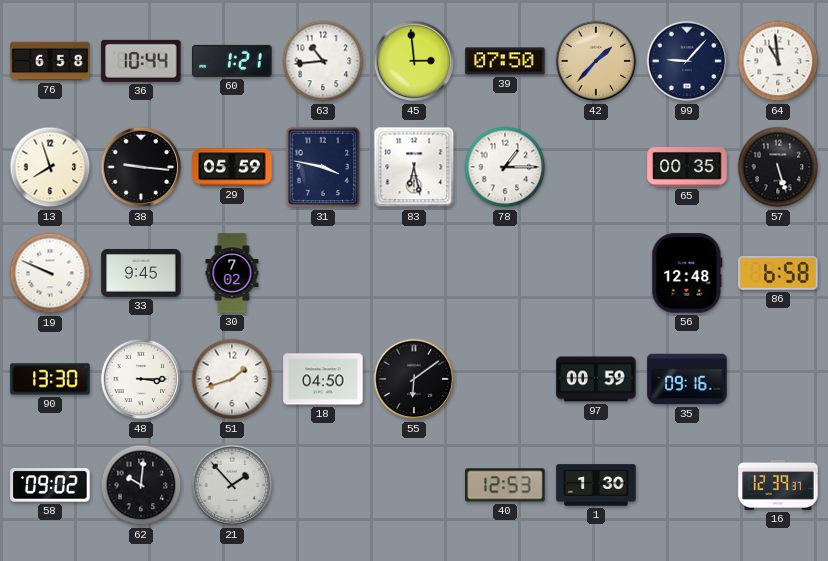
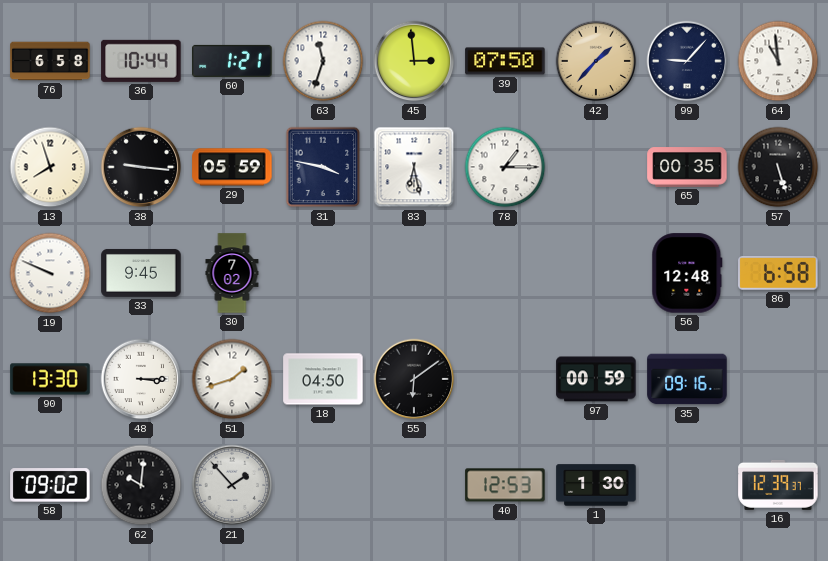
63: 10:44 -> 11:33
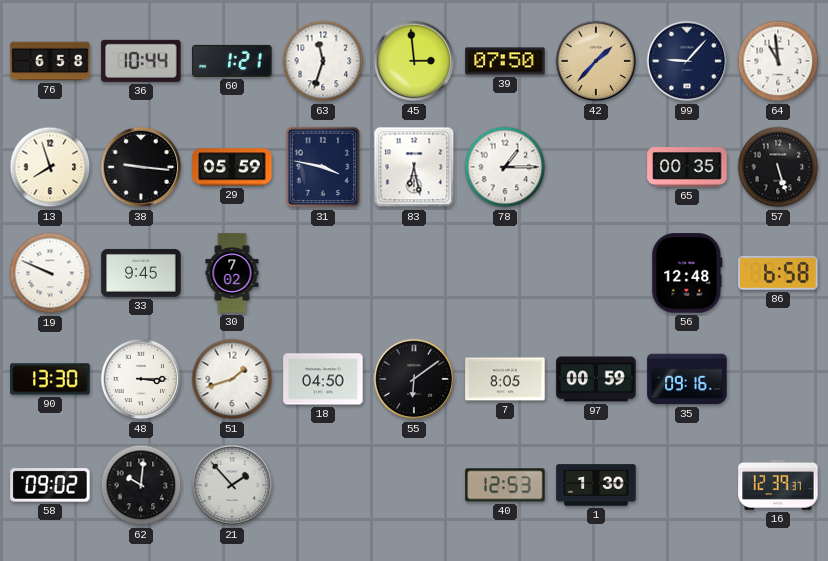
7: none -> 8:05
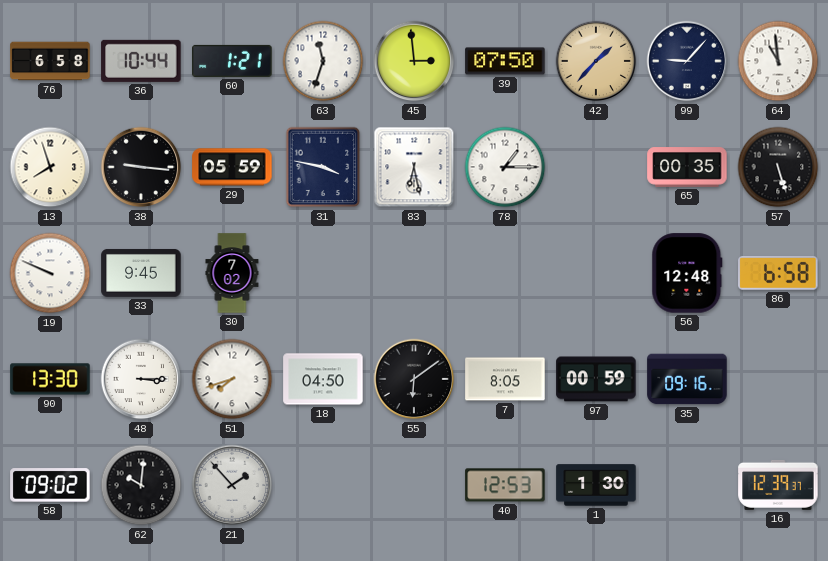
51: 1:42 -> 7:42
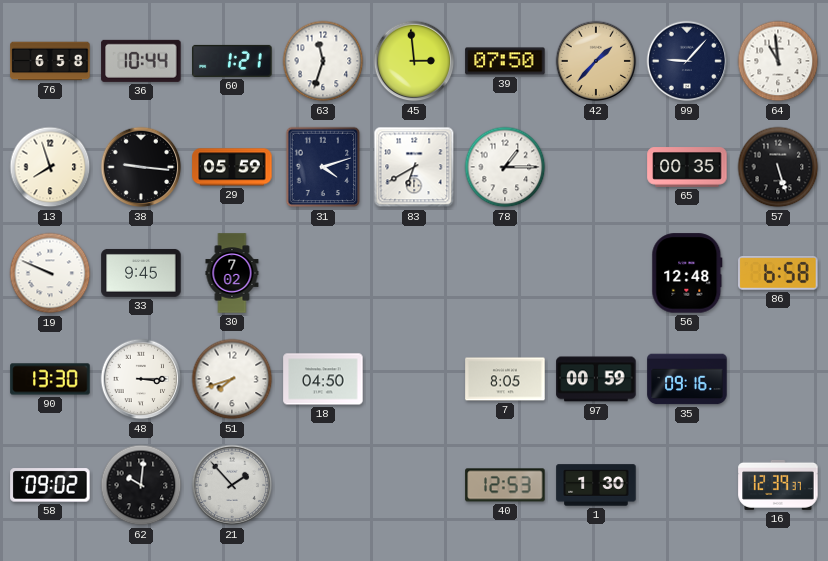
31: 3:47 -> 4:12
83: 6:28 -> 6:40
55: 6:09 -> none
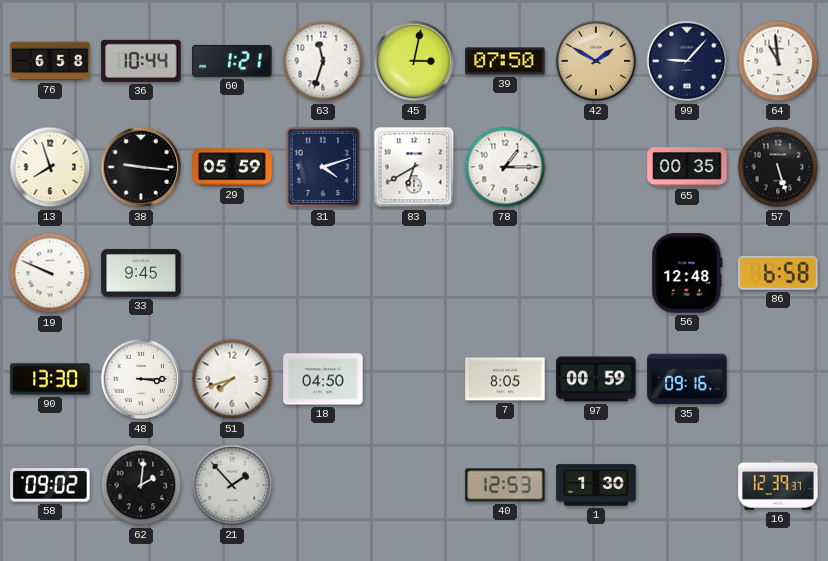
45: 2:59 -> 3:02
42: 1:37 -> 1:50
30: 7:02 -> none
62: 10:01 -> 2:01
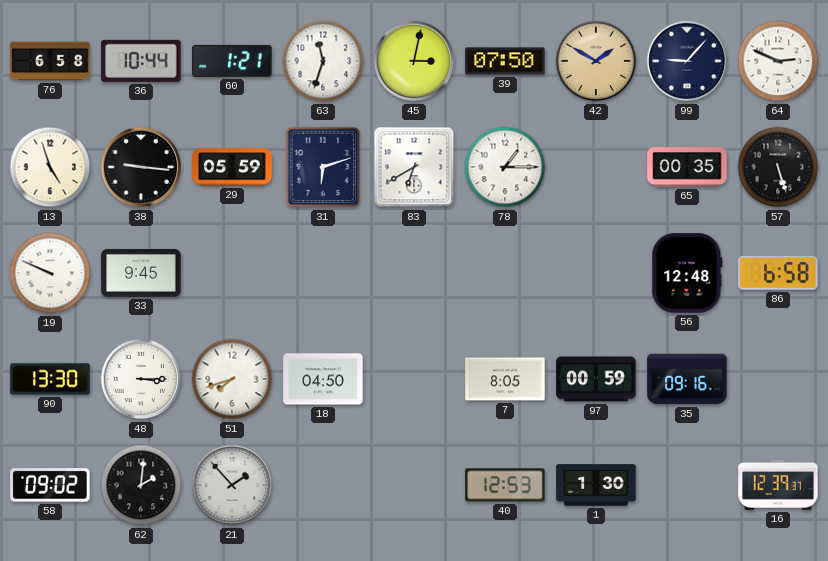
64: 10:59 -> 2:49
13: 7:57 -> 4:57
31: 4:12 -> 6:12
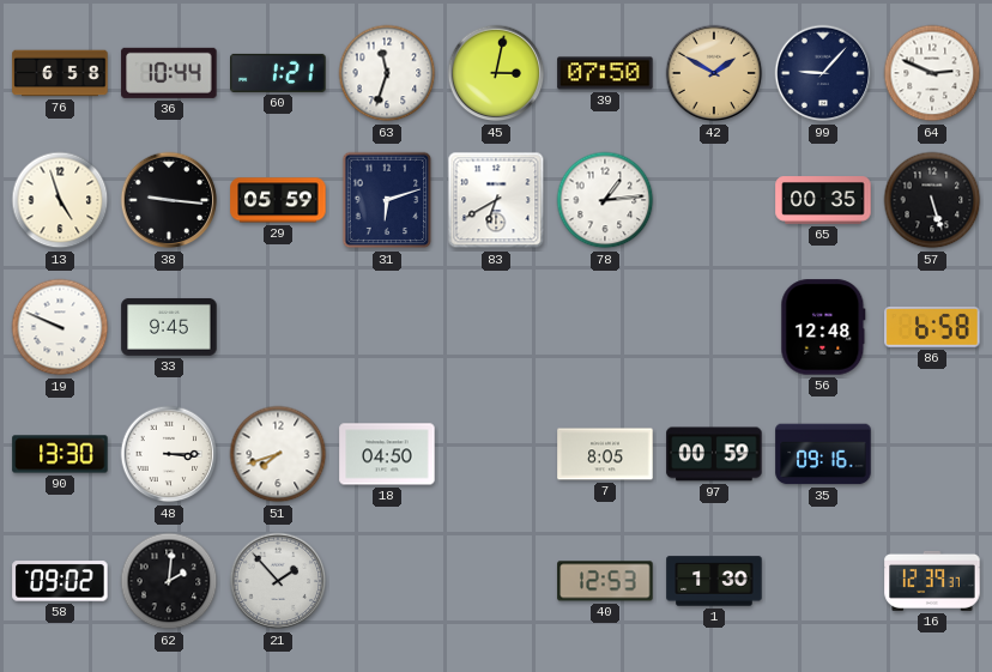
78: 1:15 -> 1:14
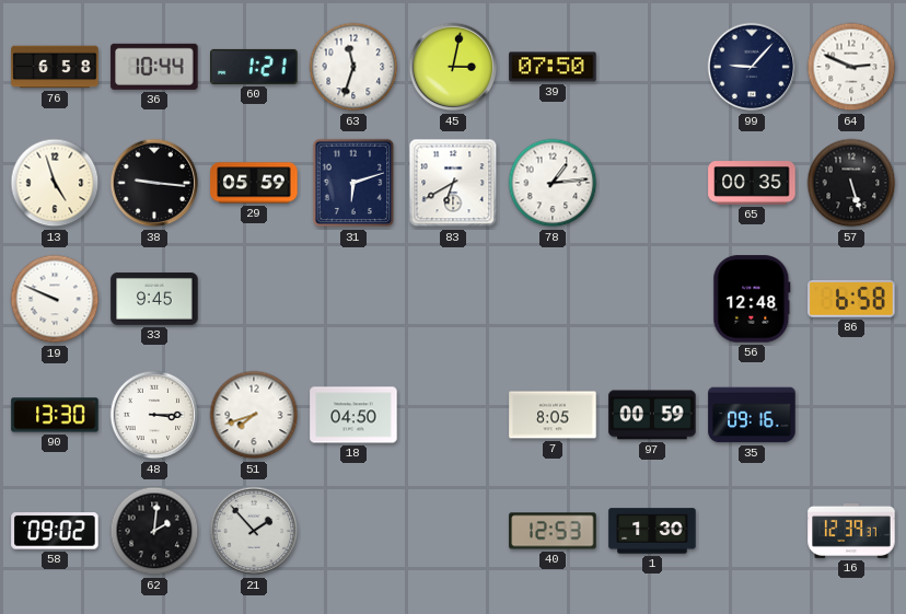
42: 1:50 -> none
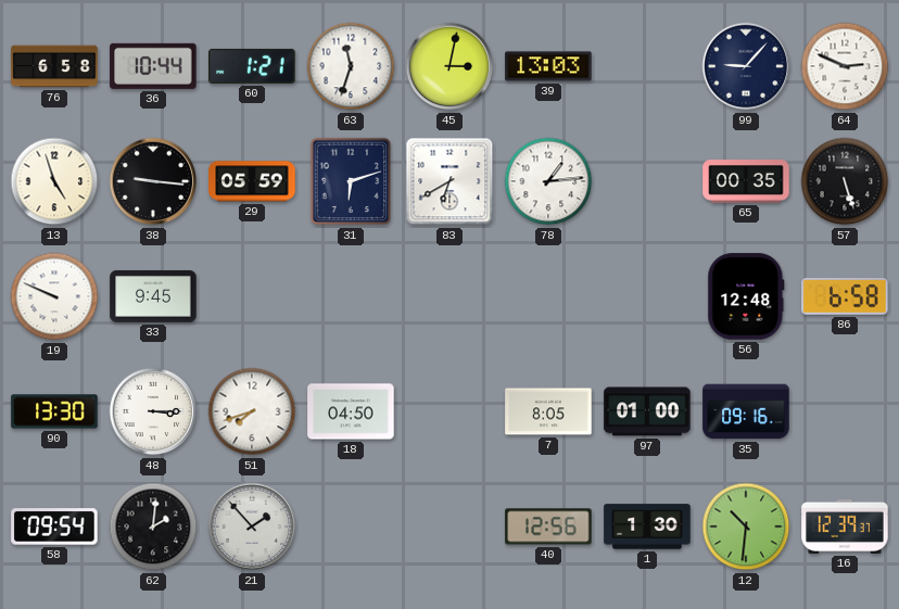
39: 07:50 -> 13:03
97: 00:59 -> 01:00
58: 09:02 -> 09:54
40: 12:53 -> 12:56
12: none -> 10:31
